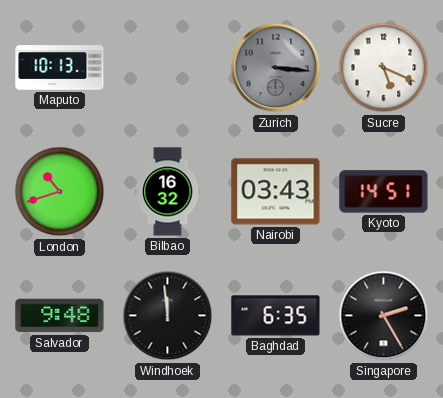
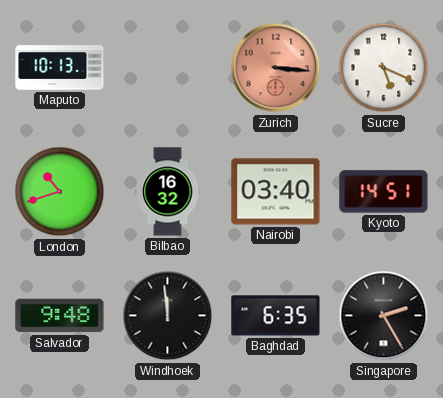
Zurich dial: grey -> salmon
Nairobi: 03:43 -> 03:40
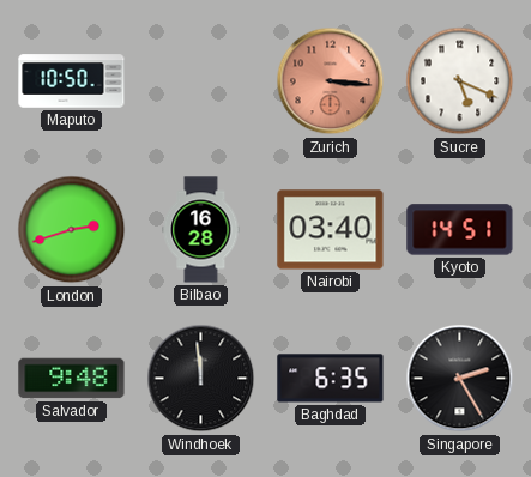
Maputo: 10:13 -> 10:50
London: 10:42 -> 2:42
Bilbao: 16:32 -> 16:28
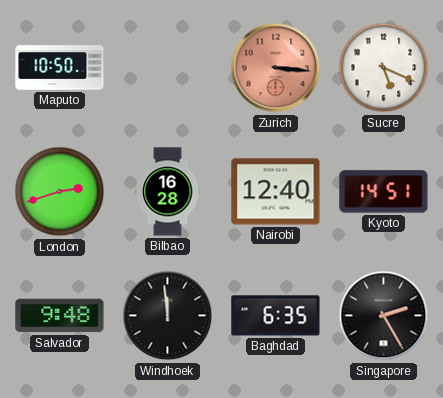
Nairobi: 03:40 -> 12:40
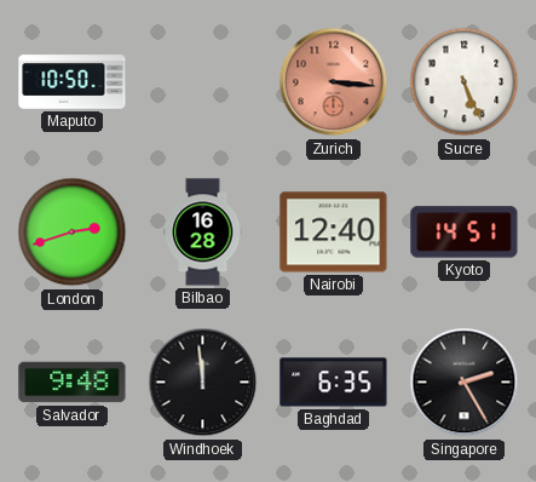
Sucre: 5:19 -> 5:26
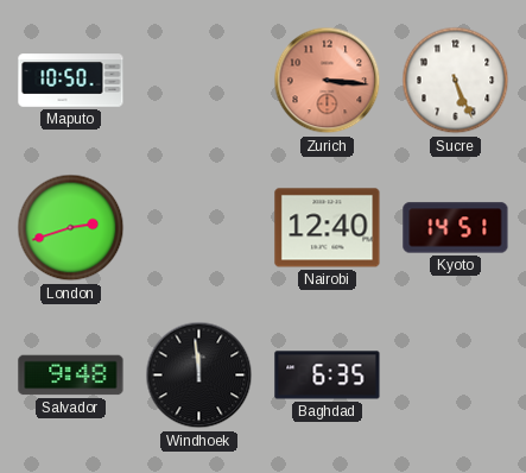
Bilbao: 16:28 -> none
Singapore: 2:25 -> none
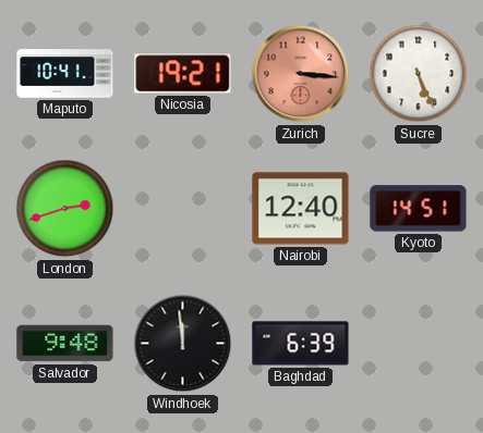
Maputo: 10:50 -> 10:41
Nicosia: none -> 19:21
Baghdad: 6:35 -> 6:39
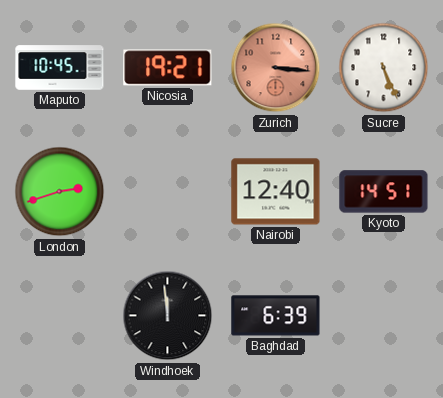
Maputo: 10:41 -> 10:45
Salvador: 9:48 -> none
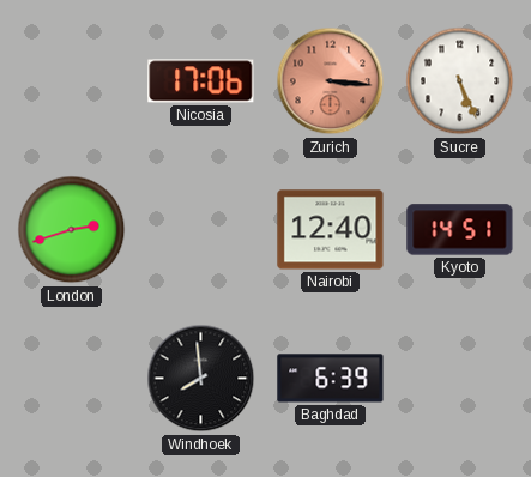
Maputo: 10:45 -> none
Nicosia: 19:21 -> 17:06
Windhoek: 11:59 -> 7:59
